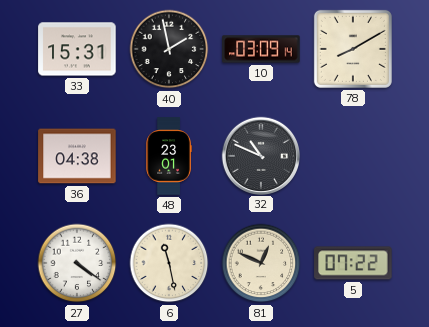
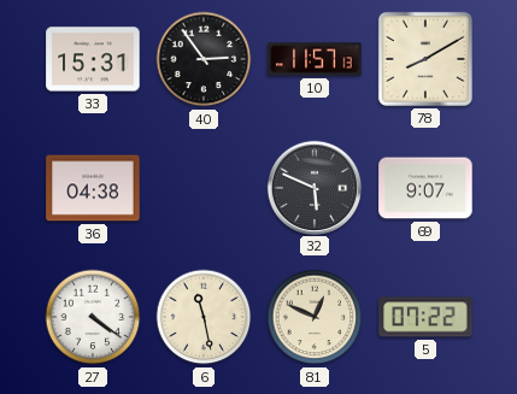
40: 1:58 -> 2:54
10: 03:09 -> 11:57
48: 23:01 -> none
32: 10:49 -> 5:49
69: none -> 9:07
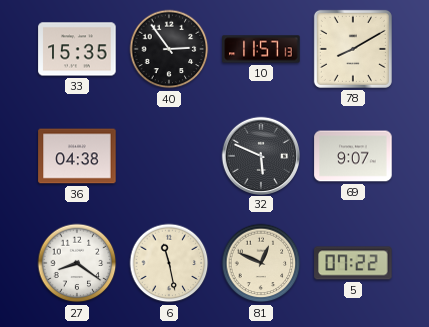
33: 15:31 -> 15:35
27: 4:21 -> 8:21
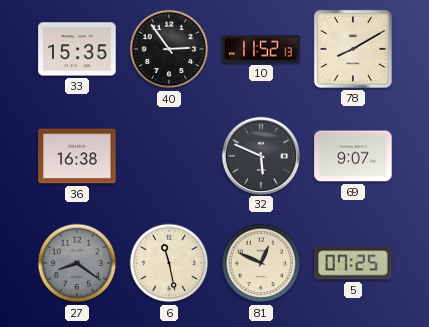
10: 11:57 -> 11:52
36: 04:38 -> 16:38
27 dial: white -> grey
5: 07:22 -> 07:25
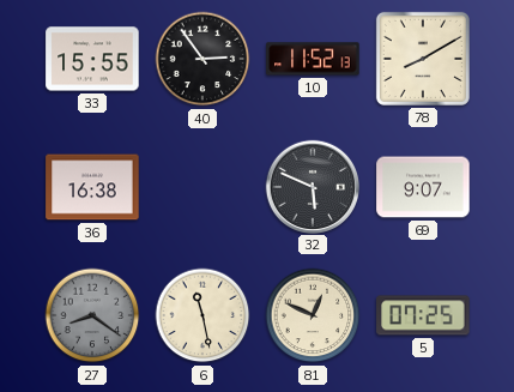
33: 15:35 -> 15:55
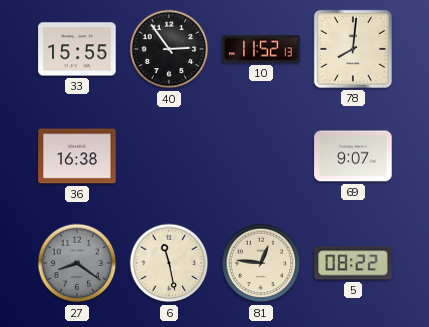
78: 8:10 -> 8:01
32: 5:49 -> none
81: 12:49 -> 12:46
5: 07:25 -> 08:22
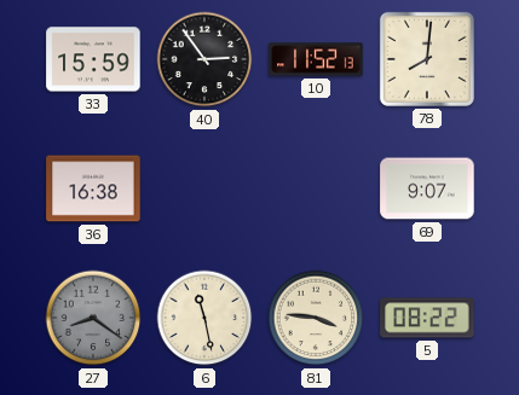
33: 15:55 -> 15:59
81: 12:46 -> 3:46
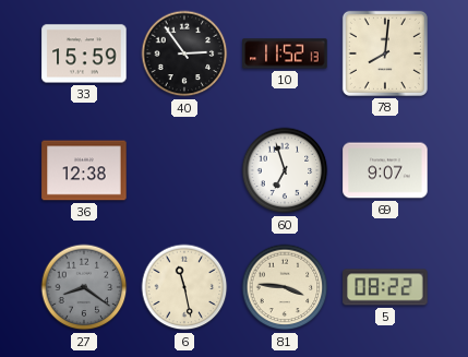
36: 16:38 -> 12:38
60: none -> 6:57
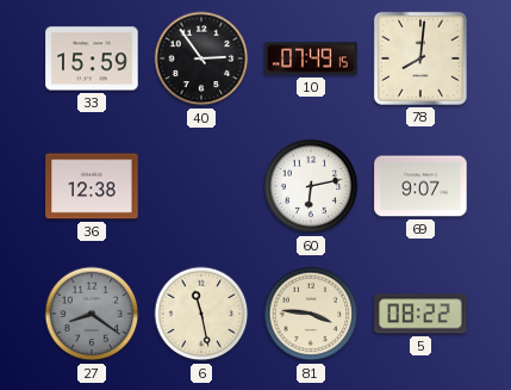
10: 11:52 -> 07:49
60: 6:57 -> 6:13
